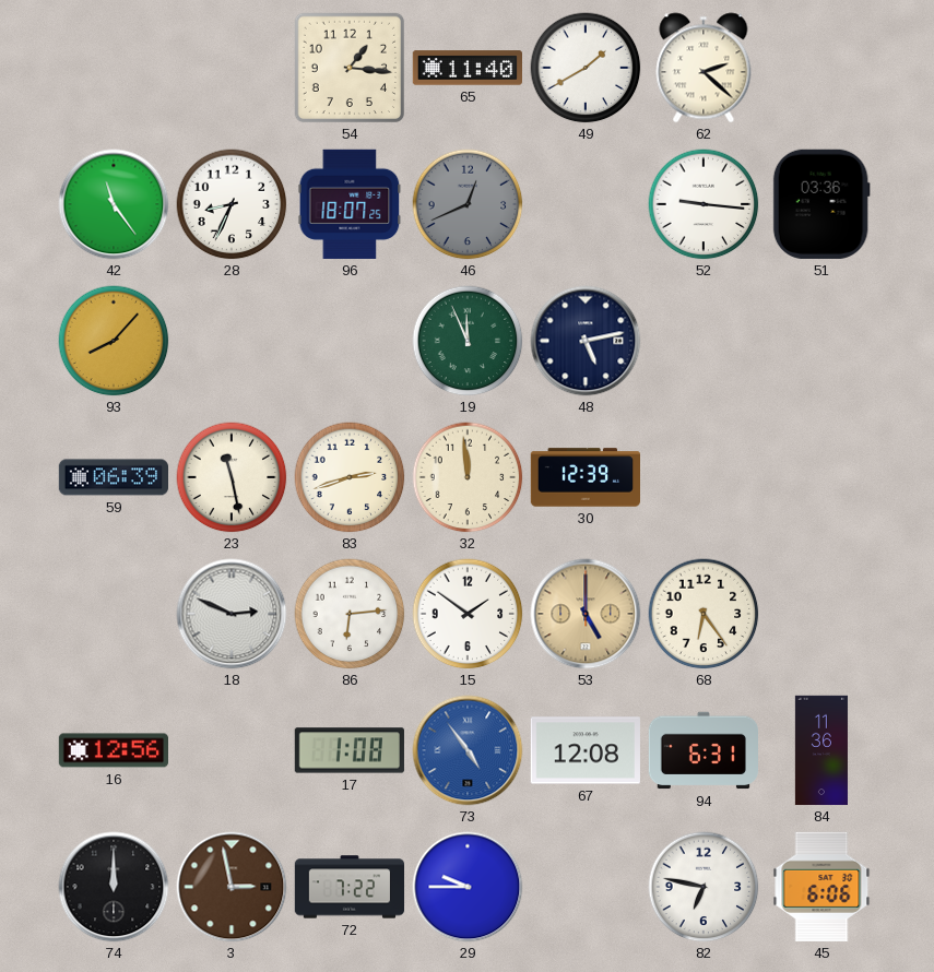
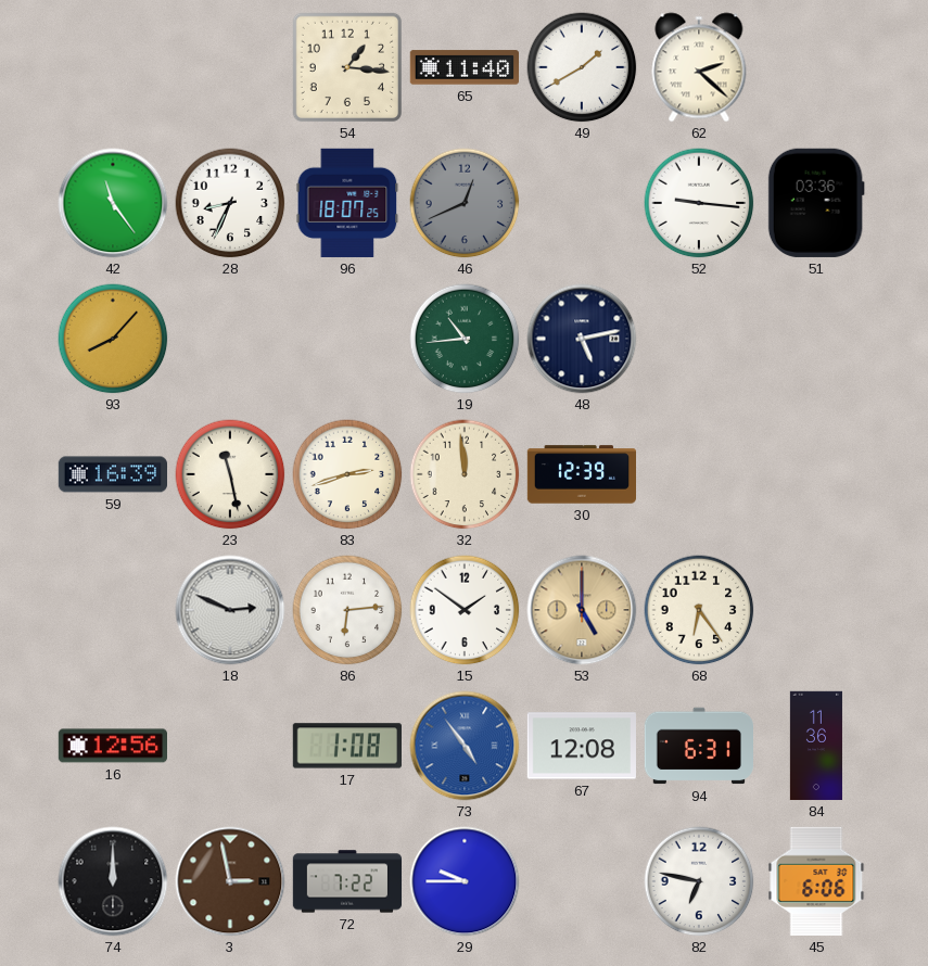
19: 11:56 -> 10:44
59: 06:39 -> 16:39
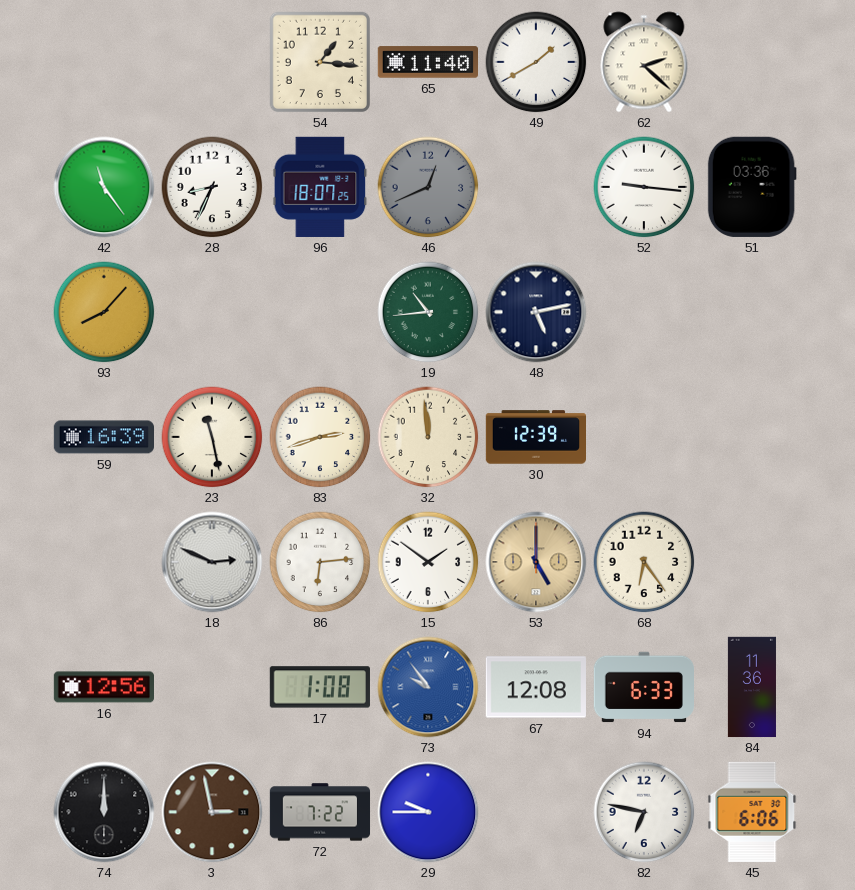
73: 4:54 -> 9:54
94: 6:31 -> 6:33
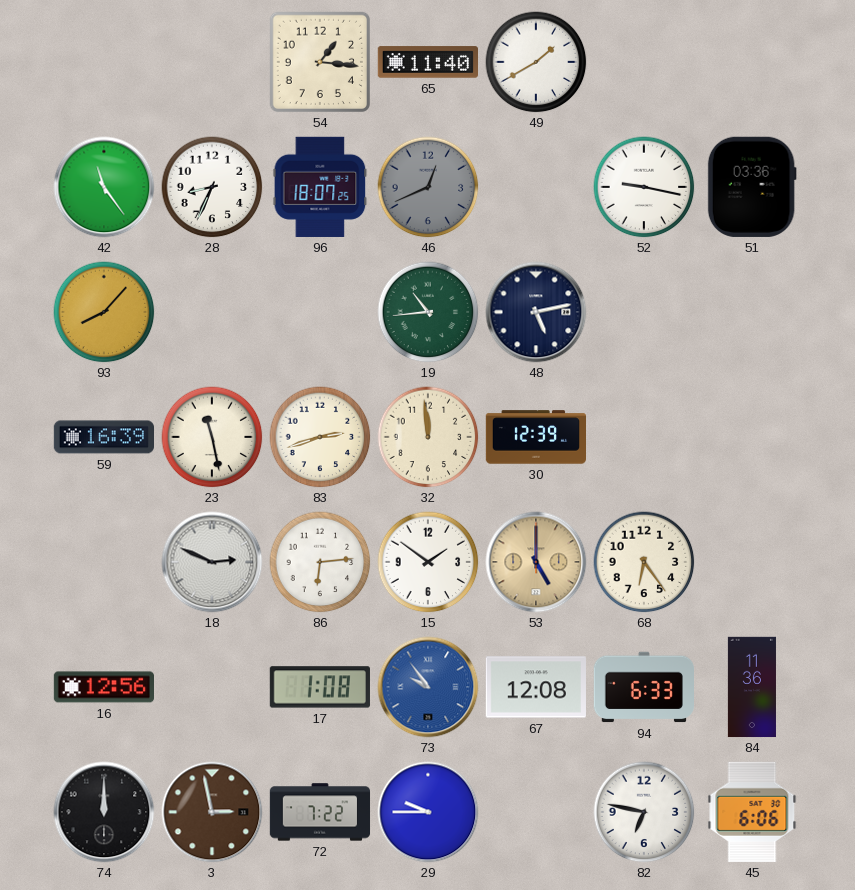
62: 2:22 -> none
52: 9:16 -> 9:17
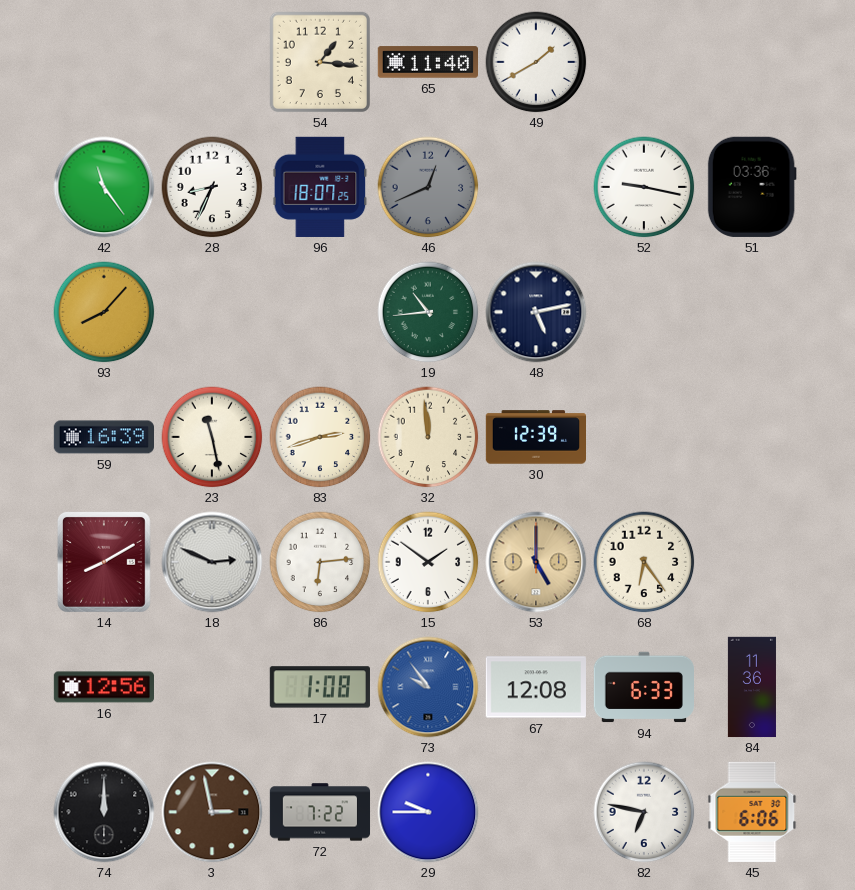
14: none -> 8:10
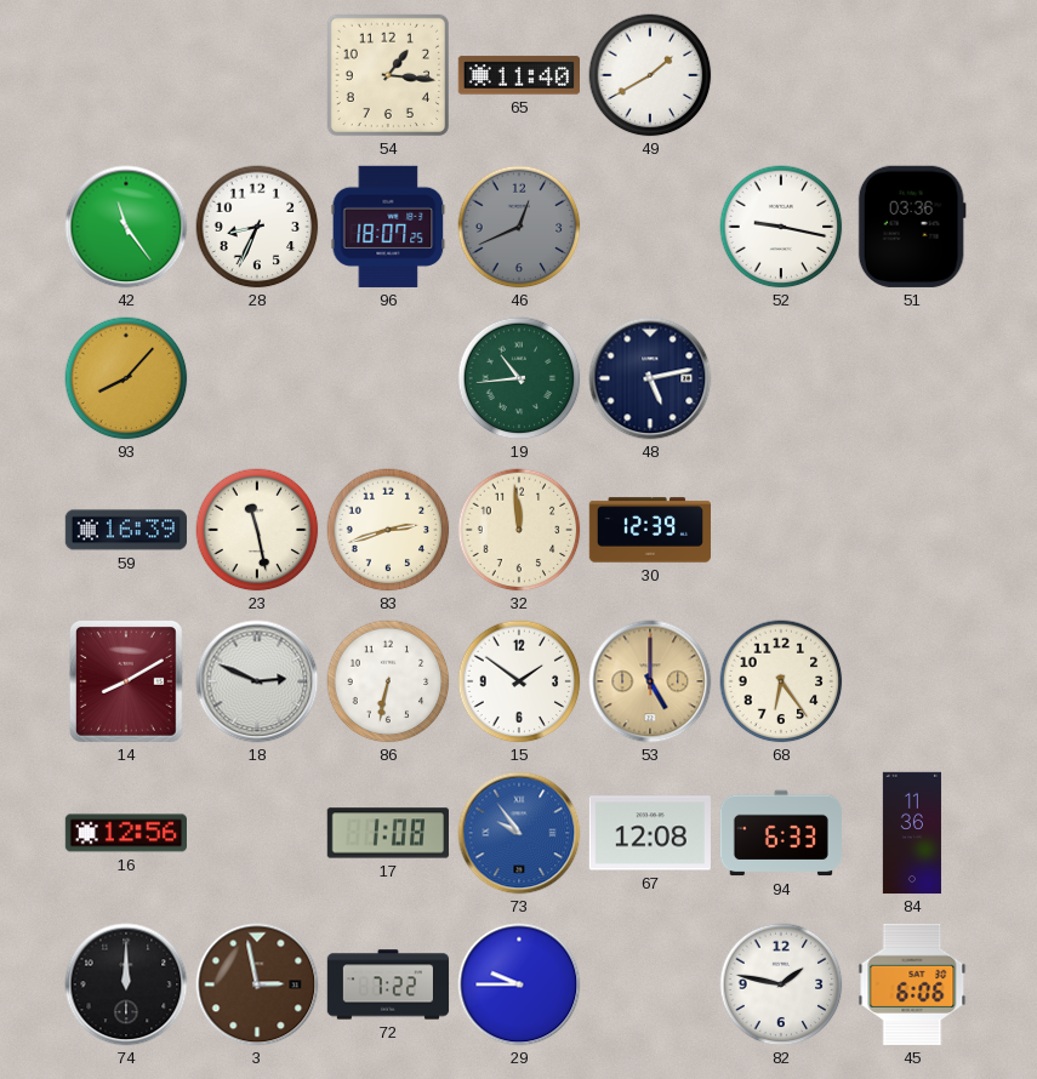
86: 6:14 -> 6:32
82: 6:47 -> 1:47
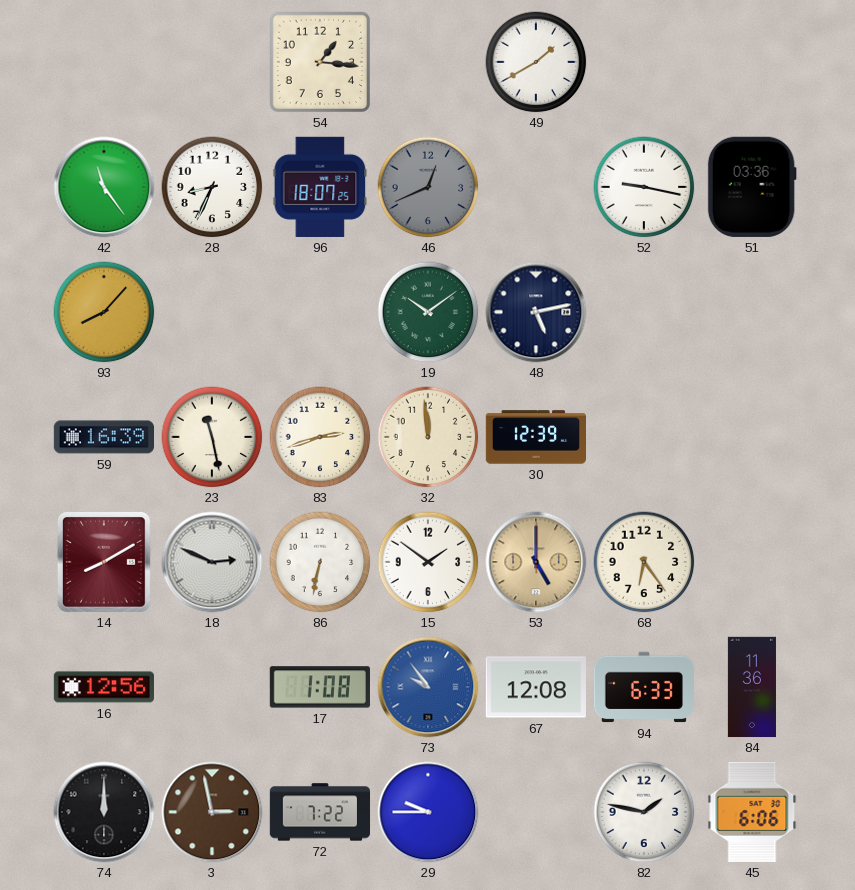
65: 11:40 -> none
19: 10:44 -> 10:09
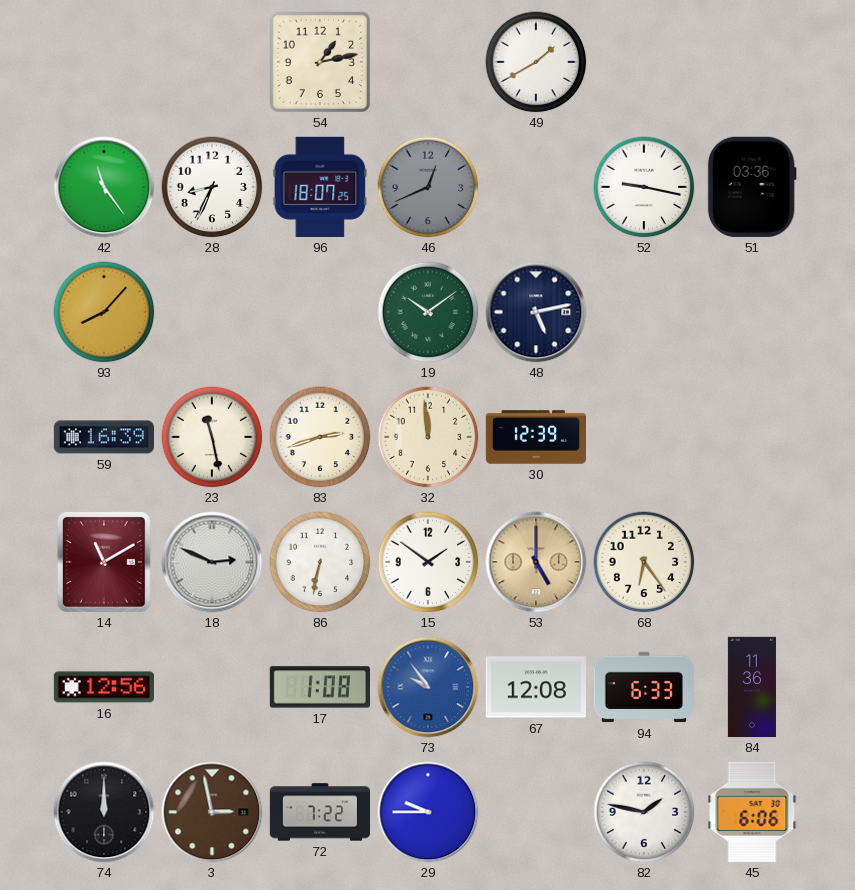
54: 1:16 -> 1:13
14: 8:10 -> 11:10
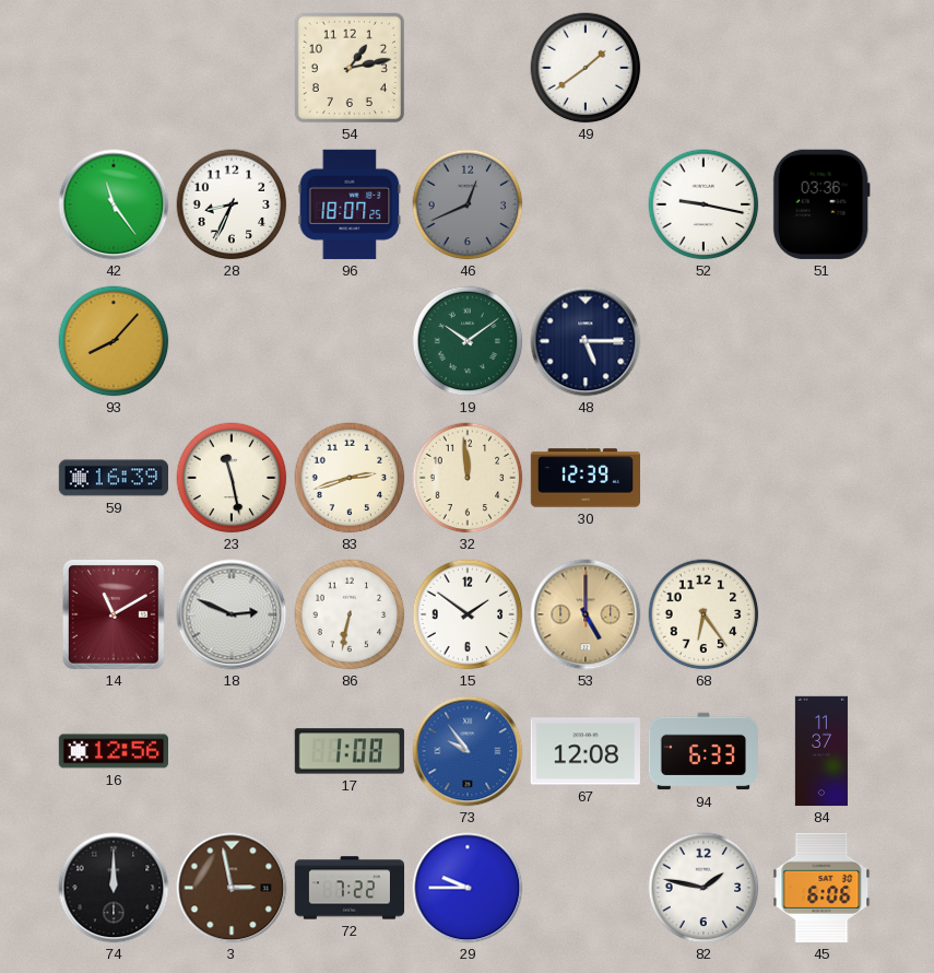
49: 1:40 -> 1:39
48: 5:13 -> 5:15
84: 11:36 -> 11:37
